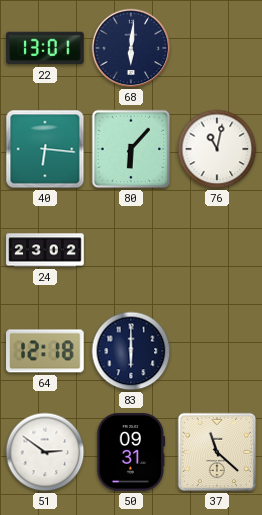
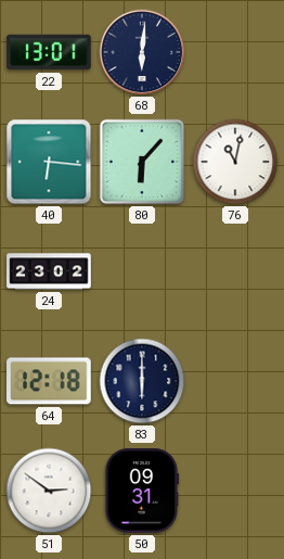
37: 11:22 -> none
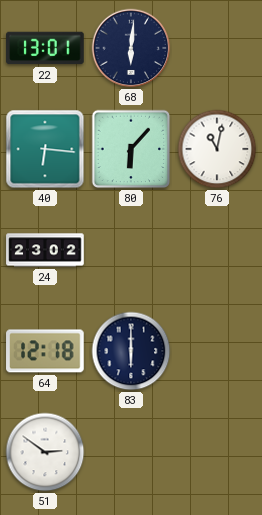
50: 09:31 -> none
